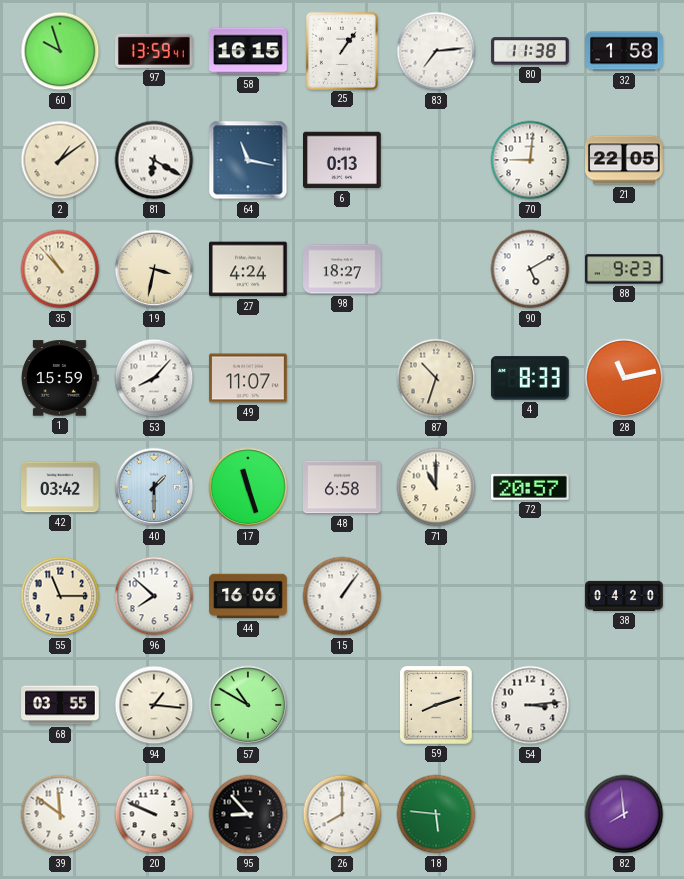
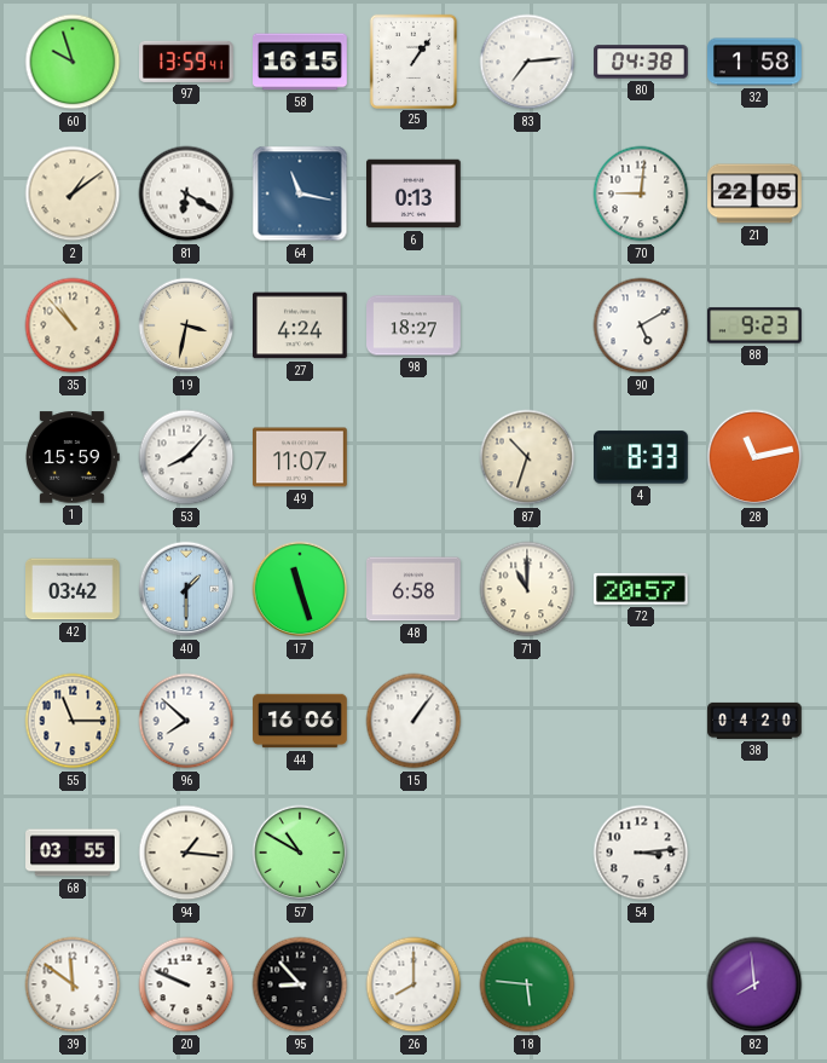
80: 11:38 -> 04:38
59: 8:12 -> none
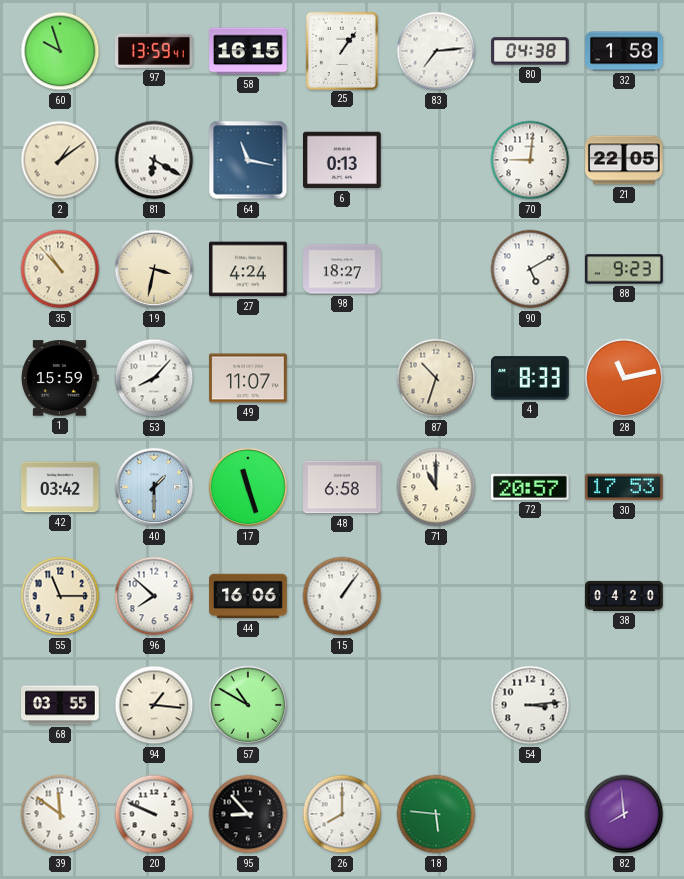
30: none -> 17:53
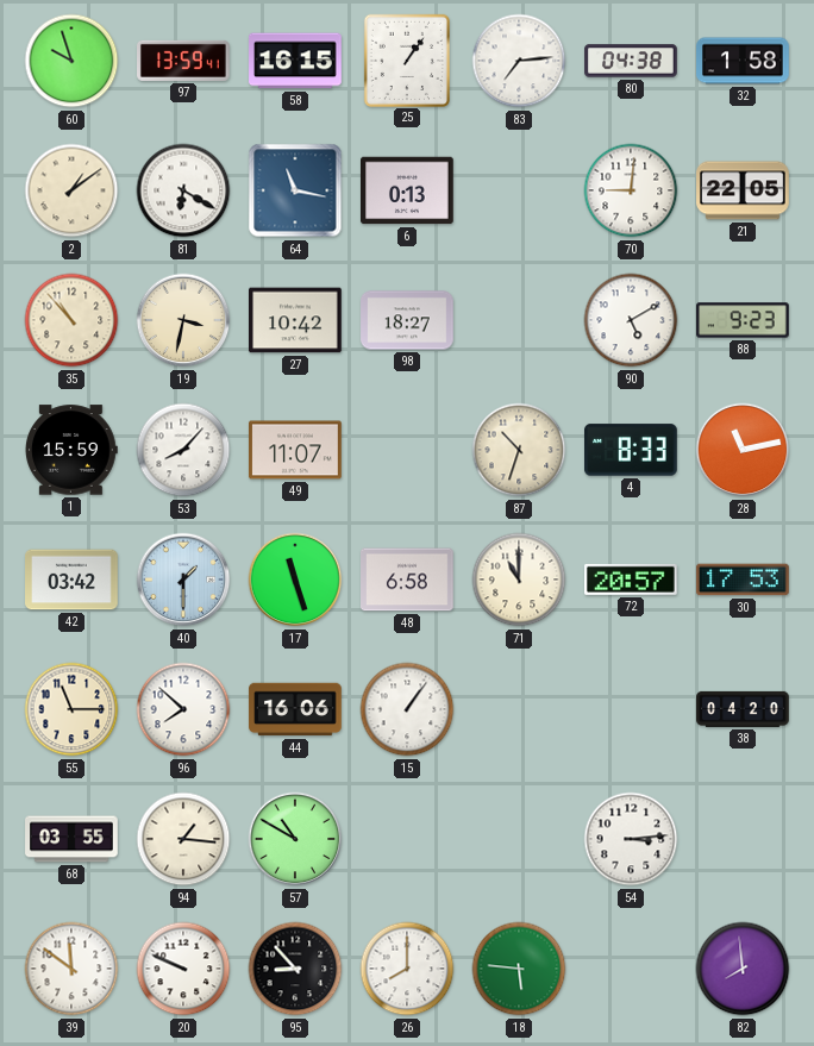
27: 4:24 -> 10:42
